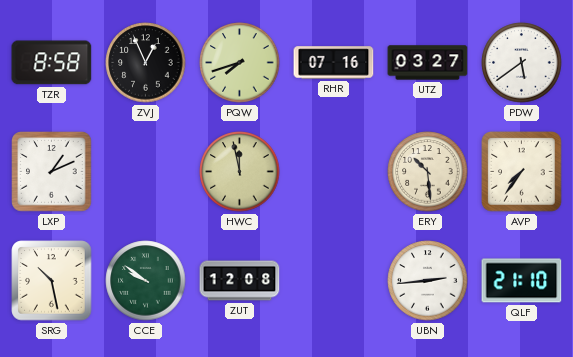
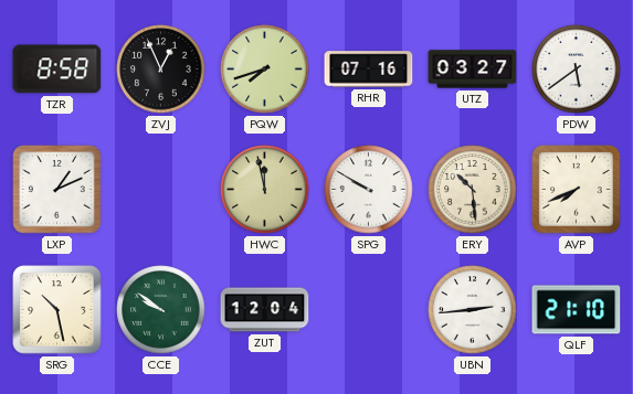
SPG: none -> 9:50
AVP: 7:36 -> 7:41
ZUT: 12:08 -> 12:04
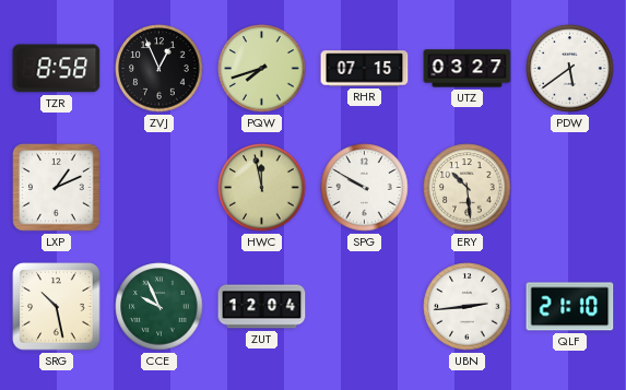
RHR: 07:16 -> 07:15
AVP: 7:41 -> none
CCE: 9:51 -> 9:56
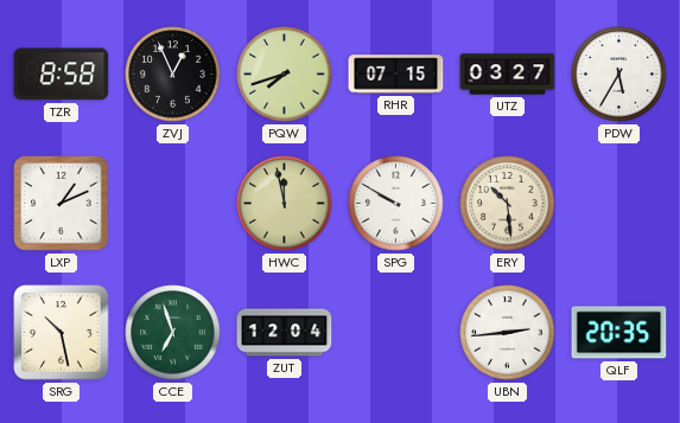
PDW: 5:39 -> 5:35
CCE: 9:56 -> 6:57
QLF: 21:10 -> 20:35
